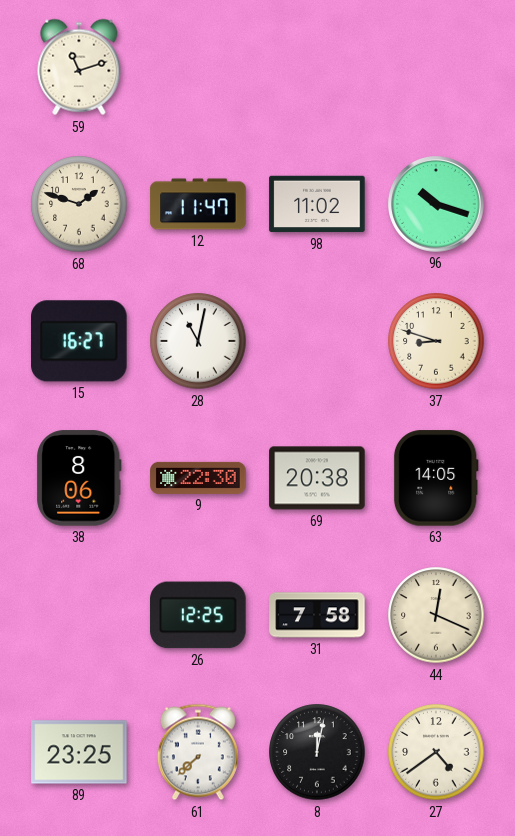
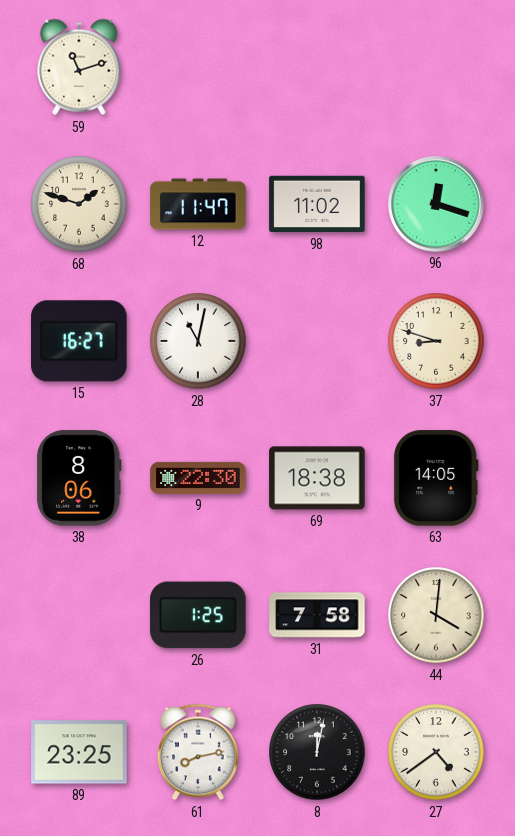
96: 10:18 -> 12:18
69: 20:38 -> 18:38
26: 12:25 -> 1:25
44: 12:19 -> 4:01
61: 7:38 -> 8:13
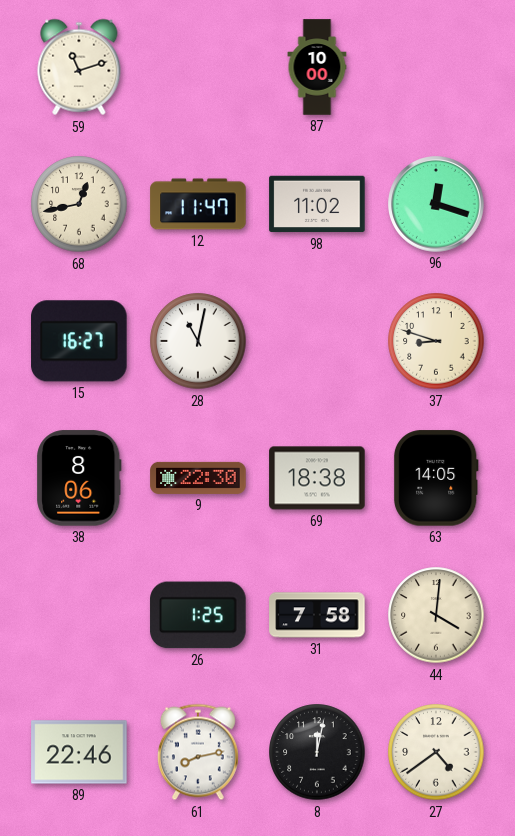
87: none -> 10:00
68: 1:48 -> 12:43
89: 23:25 -> 22:46
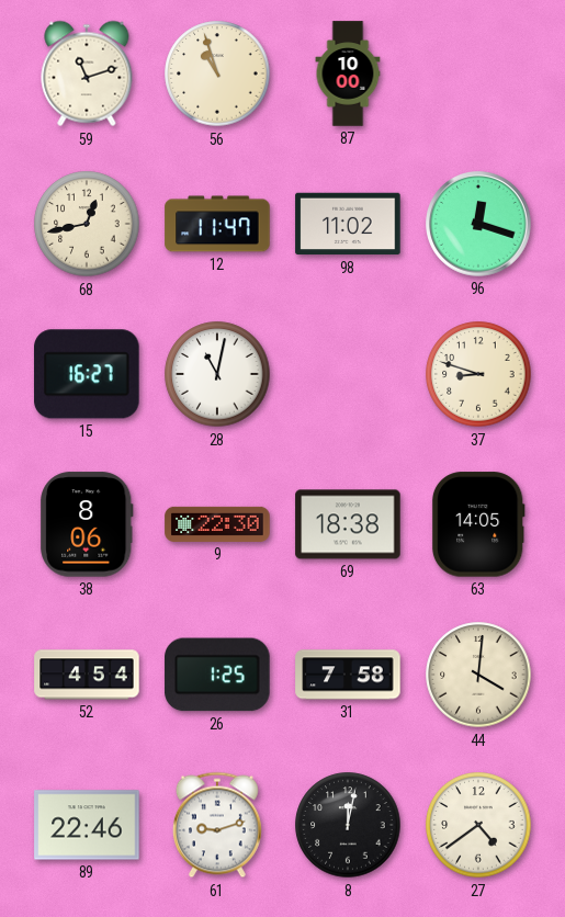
56: none -> 10:57
52: none -> 4:54
61: 8:13 -> 9:12
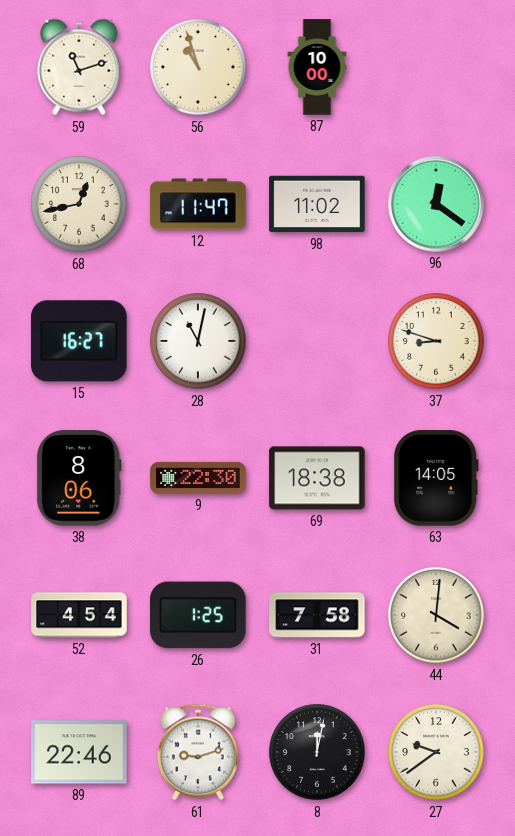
96: 12:18 -> 12:21
27: 4:39 -> 9:39
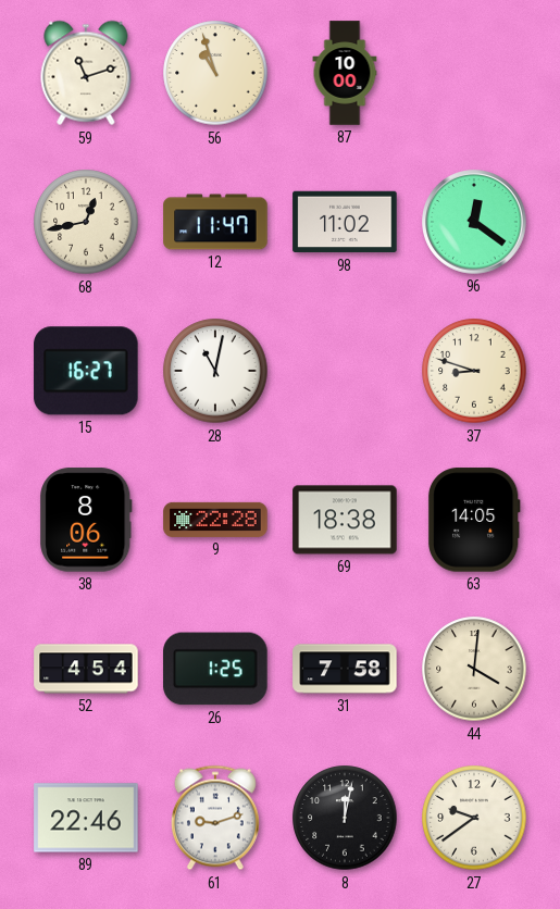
9: 22:30 -> 22:28
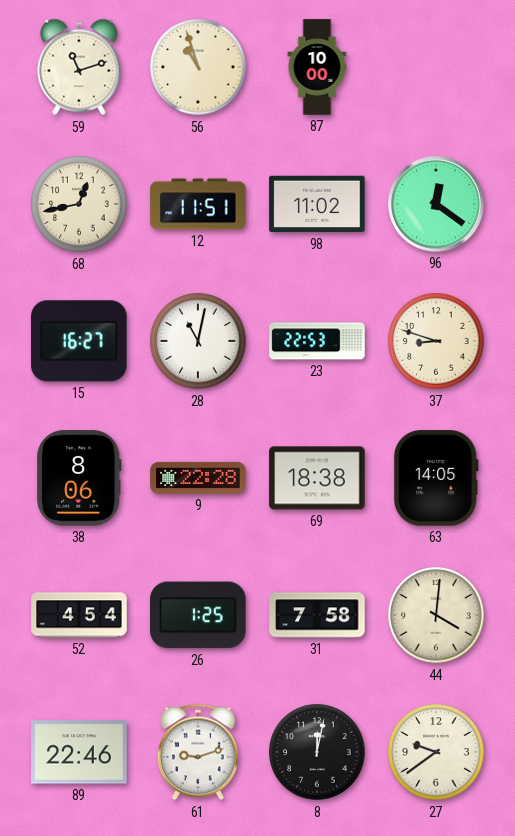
12: 11:47 -> 11:51
23: none -> 22:53
